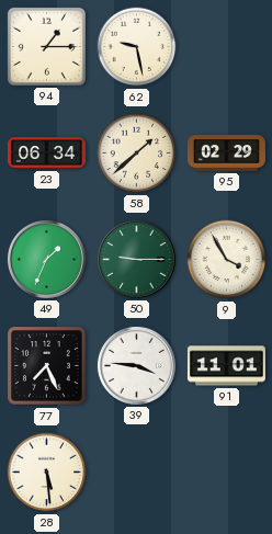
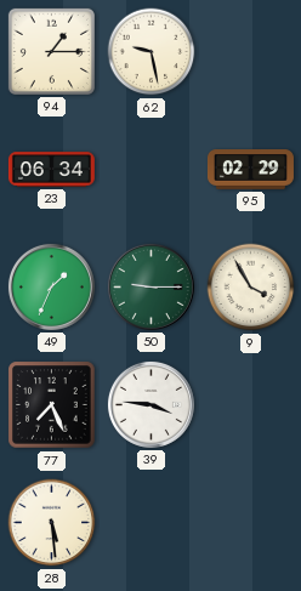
58: 1:38 -> none
91: 11:01 -> none
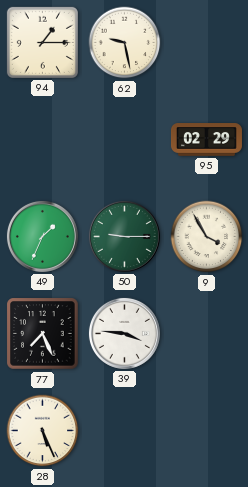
23: 06:34 -> none
28: 5:29 -> 5:26
